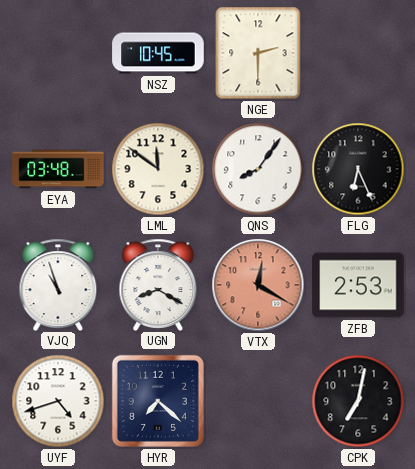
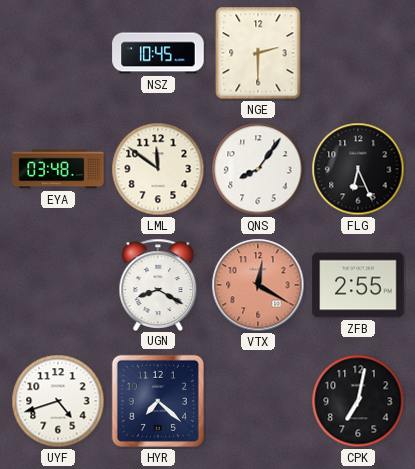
VJQ: 10:57 -> none
ZFB: 2:53 -> 2:55
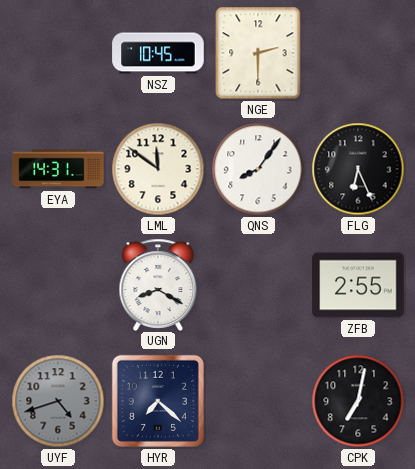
EYA: 03:48 -> 14:31
VTX: 12:20 -> none
UYF dial: white -> grey
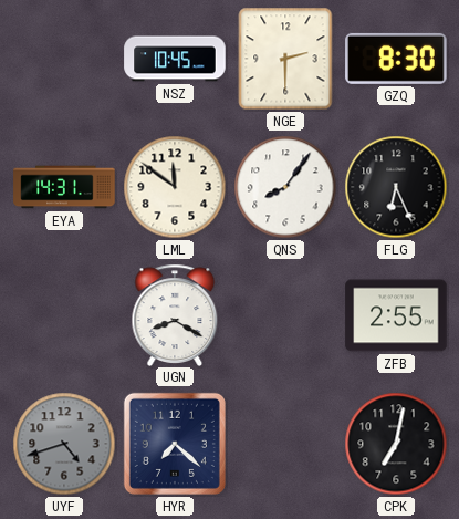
GZQ: none -> 8:30
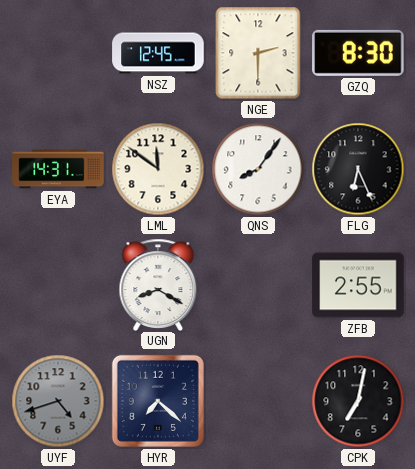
NSZ: 10:45 -> 12:45
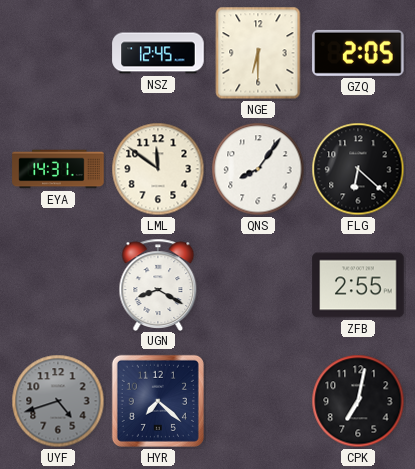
NGE: 2:30 -> 6:30
GZQ: 8:30 -> 2:05
FLG: 6:26 -> 6:22
